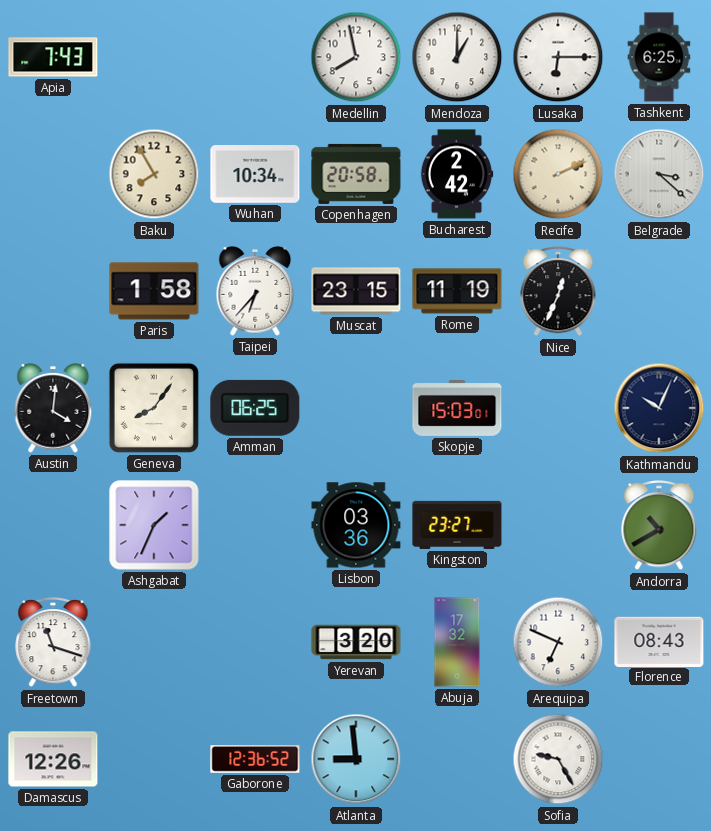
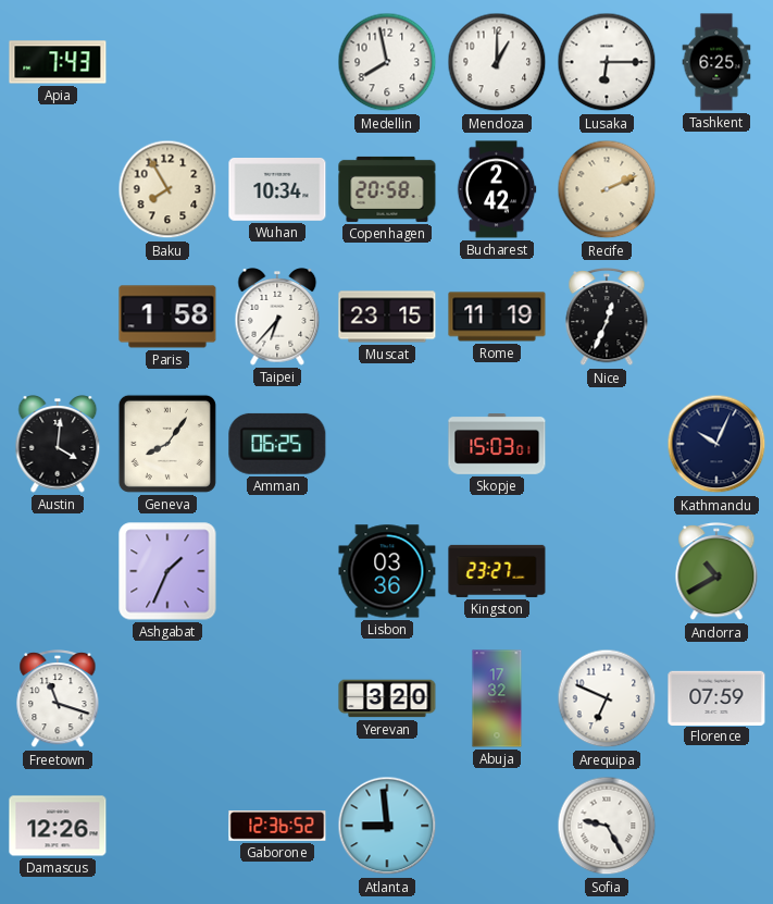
Belgrade: 3:22 -> none
Florence: 08:43 -> 07:59
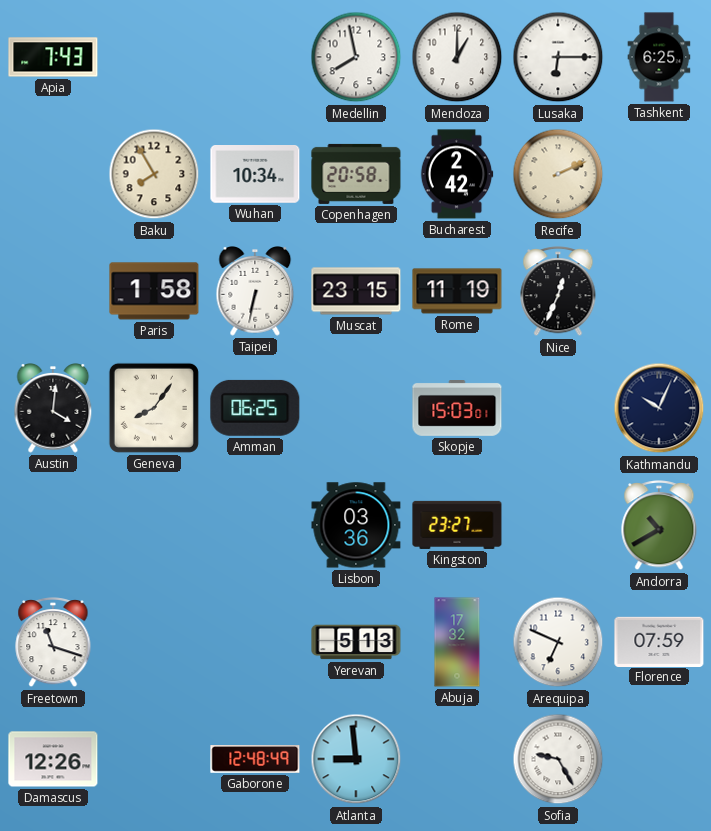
Taipei: 6:37 -> 6:32
Ashgabat: 1:34 -> none
Yerevan: 3:20 -> 5:13
Gaborone: 12:36 -> 12:48
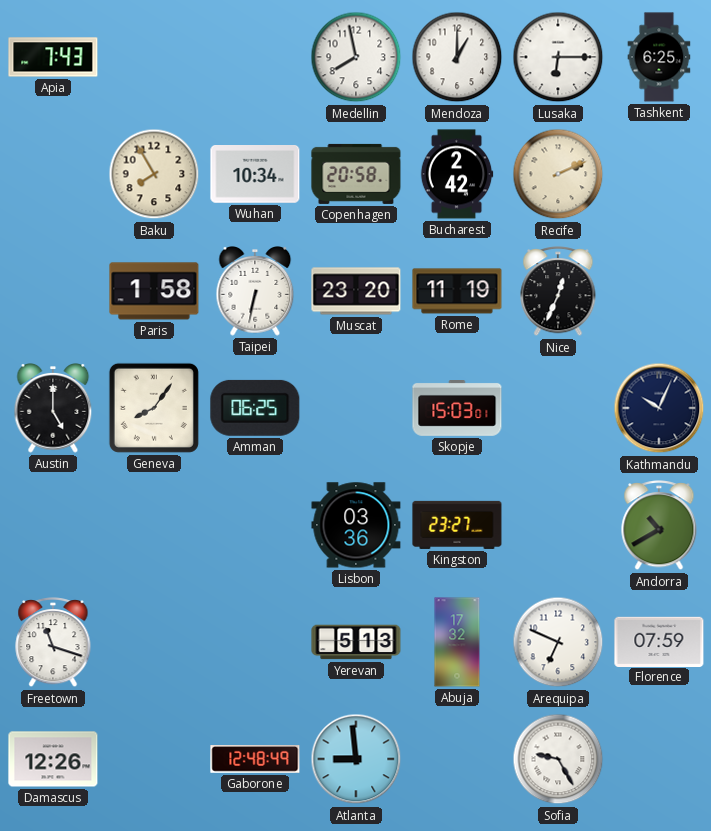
Muscat: 23:15 -> 23:20
Austin: 4:01 -> 5:00
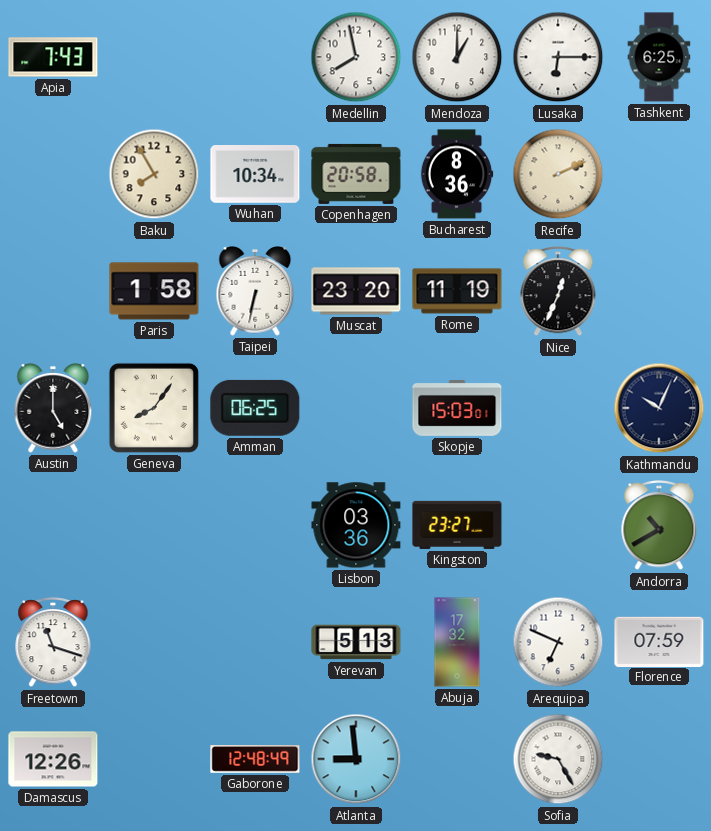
Bucharest: 2:42 -> 8:36
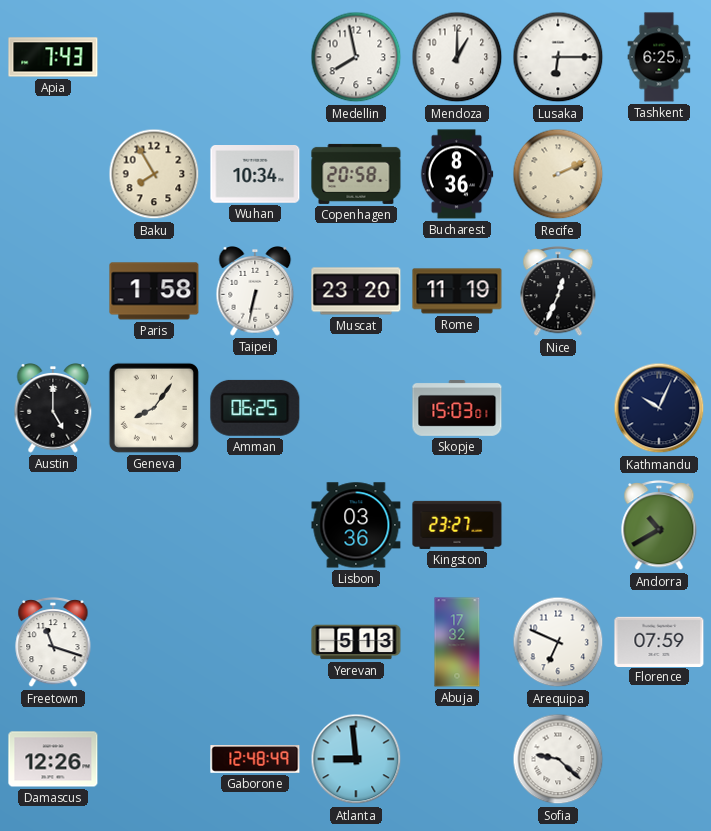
Sofia: 9:25 -> 9:22
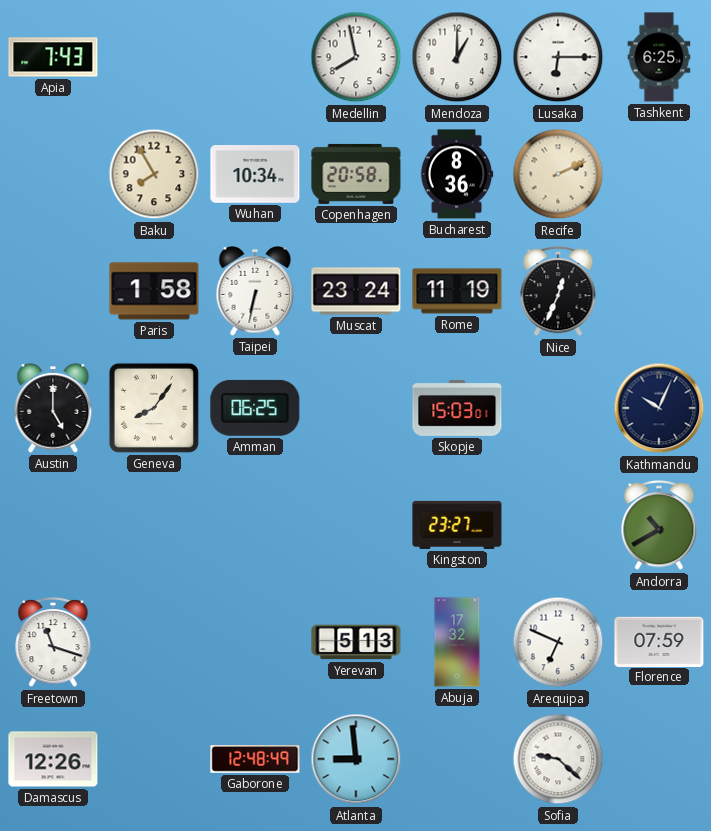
Muscat: 23:20 -> 23:24
Lisbon: 03:36 -> none
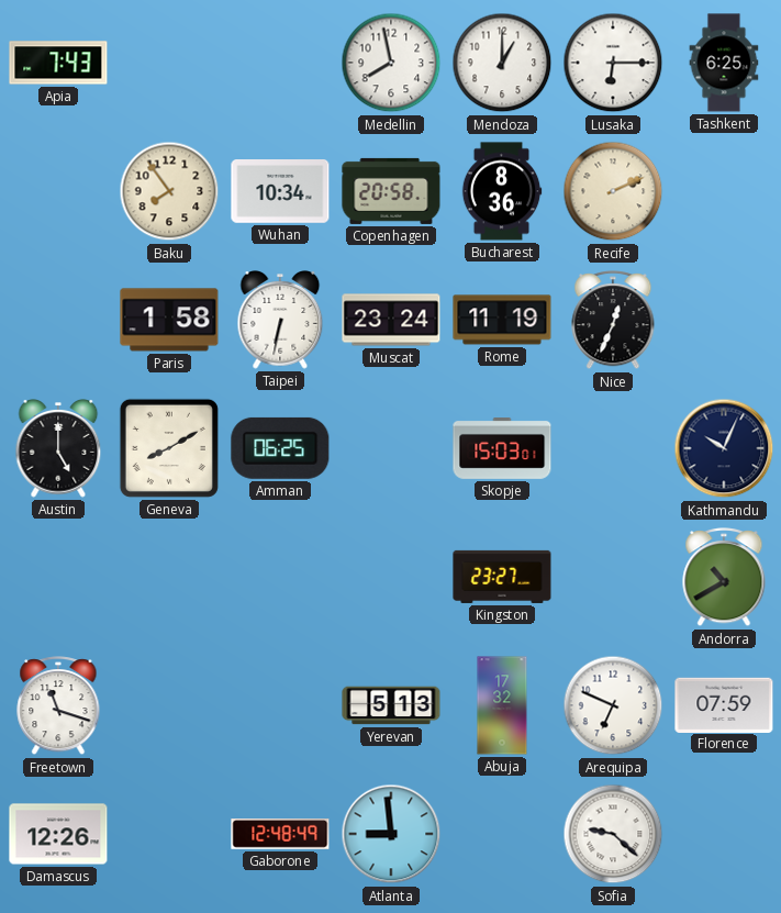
Baku: 7:55 -> 7:54
Geneva: 8:06 -> 8:10
